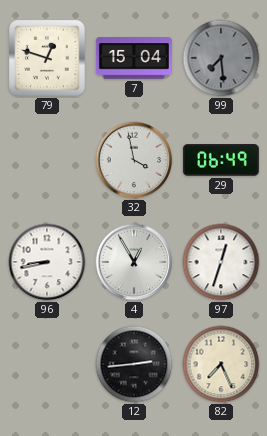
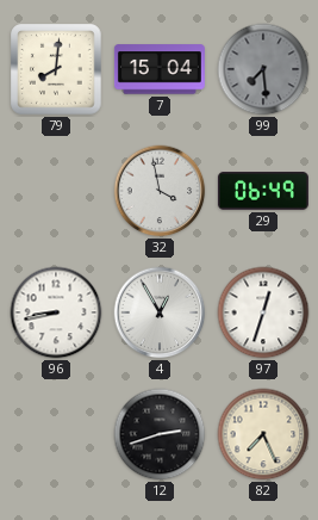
79: 12:48 -> 8:01
12: 2:44 -> 2:42
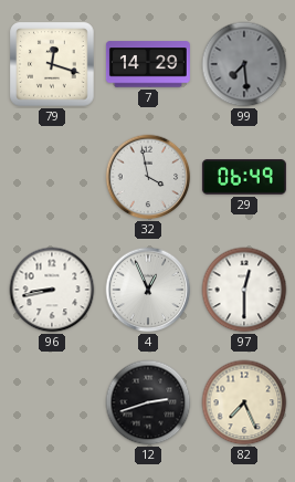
79: 8:01 -> 12:18
7: 15:04 -> 14:29
4: 12:55 -> 12:56
97: 12:33 -> 12:30
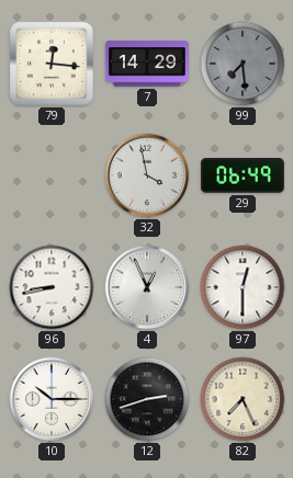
79: 12:18 -> 12:16
10: none -> 10:15
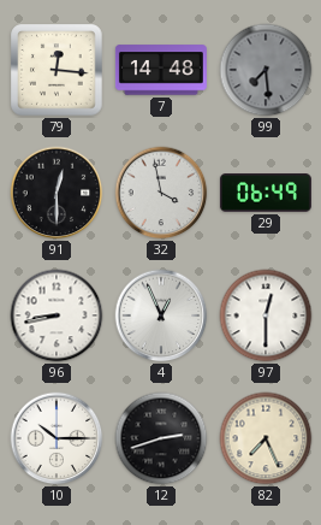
7: 14:29 -> 14:48
91: none -> 12:30
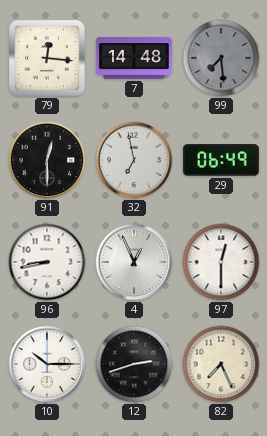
32: 3:58 -> 6:58
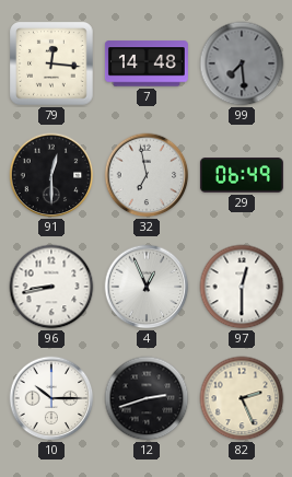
82: 7:26 -> 2:26
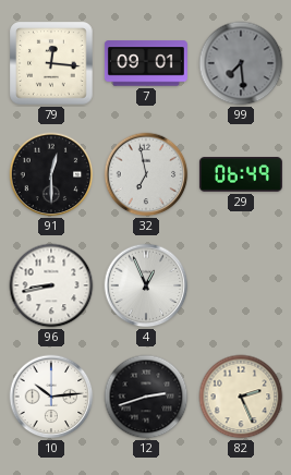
7: 14:48 -> 09:01
97: 12:30 -> none
10: 10:15 -> 10:14
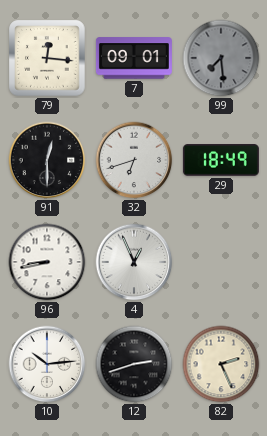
32: 6:58 -> 6:42
29: 06:49 -> 18:49
